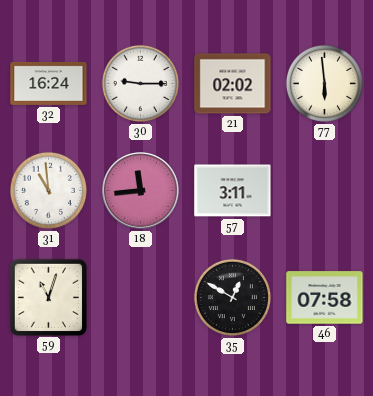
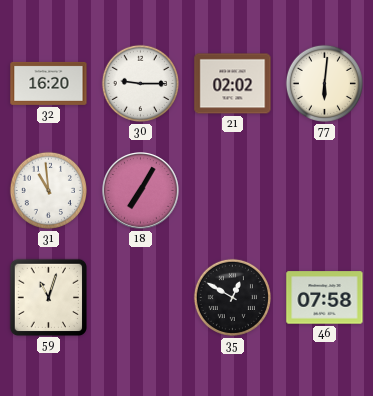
32: 16:24 -> 16:20
77: 5:59 -> 6:01
18: 11:44 -> 7:05
57: 3:11 -> none
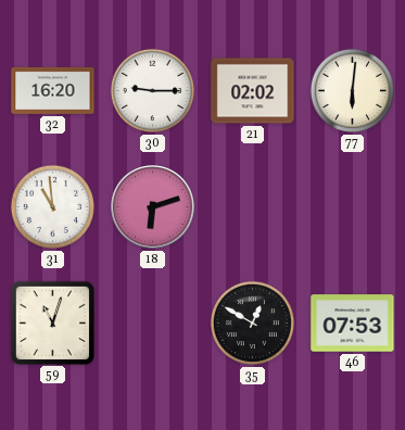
18: 7:05 -> 6:12
46: 07:58 -> 07:53
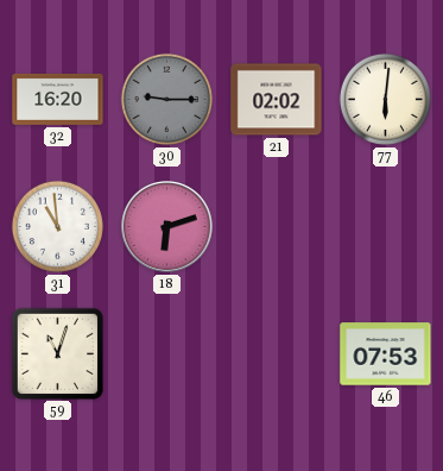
30 dial: white -> grey
35: 12:50 -> none
